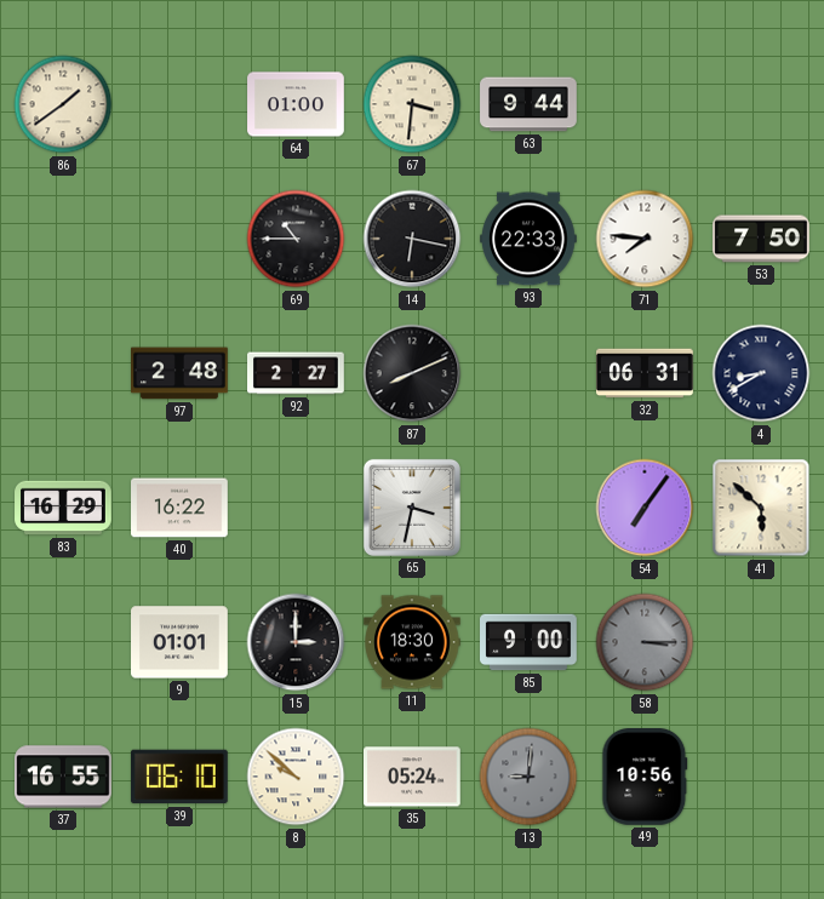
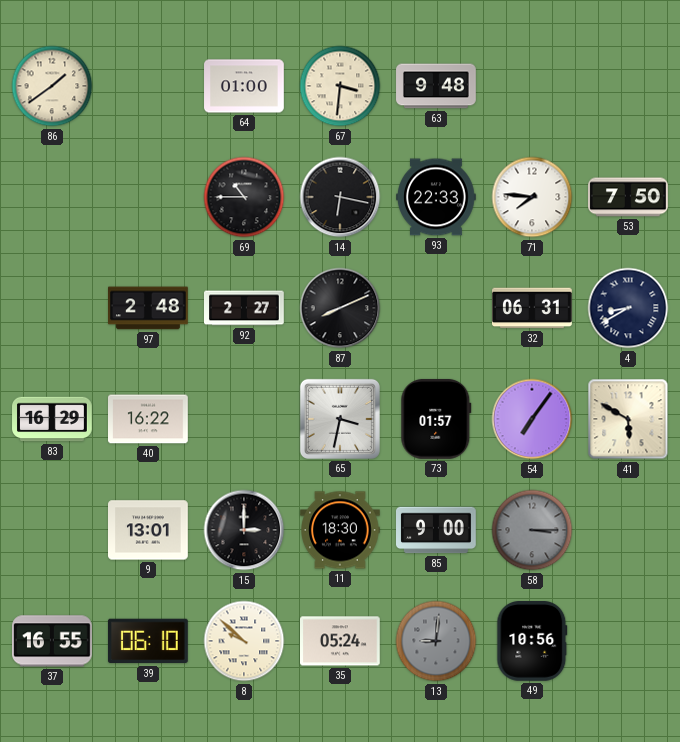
63: 9:44 -> 9:48
73: none -> 01:57
41: 5:52 -> 5:50
9: 01:01 -> 13:01
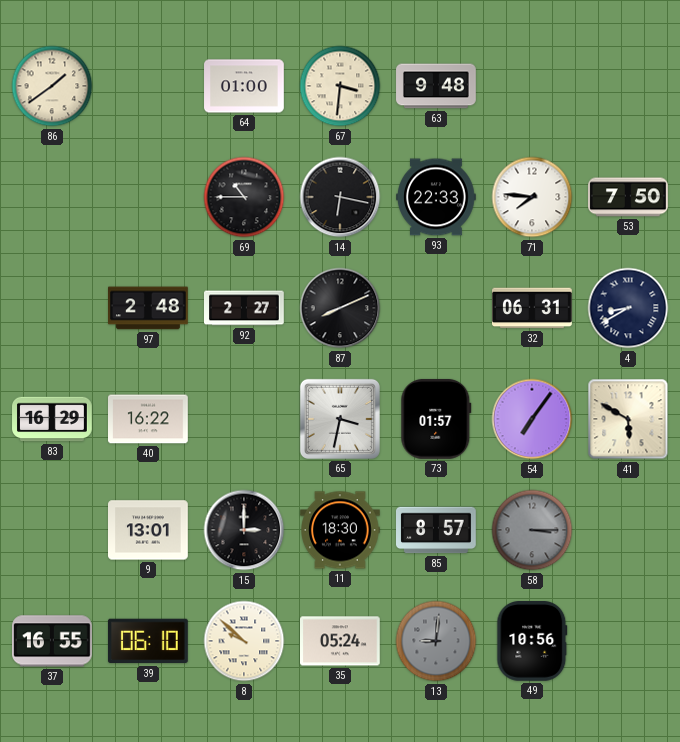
85: 9:00 -> 8:57
